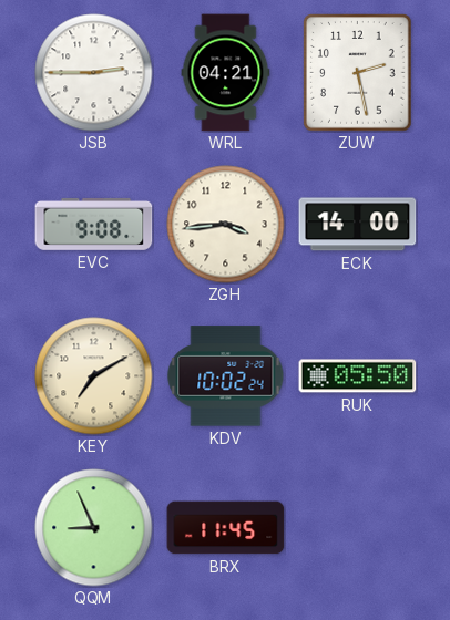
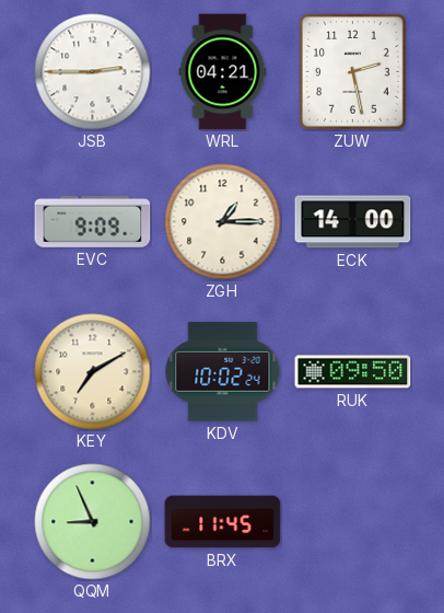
EVC: 9:08 -> 9:09
ZGH: 3:44 -> 1:15
RUK: 05:50 -> 09:50
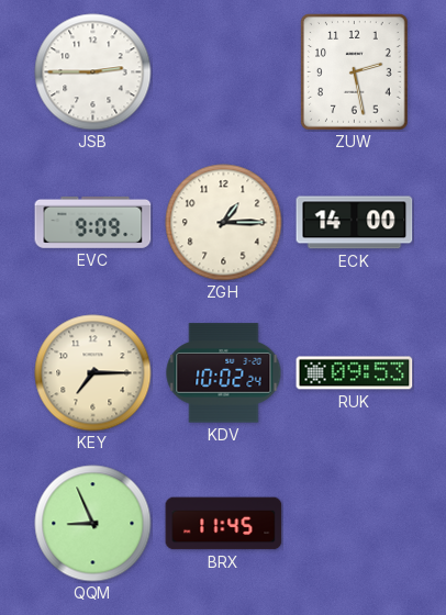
WRL: 04:21 -> none
KEY: 7:10 -> 7:15
RUK: 09:50 -> 09:53
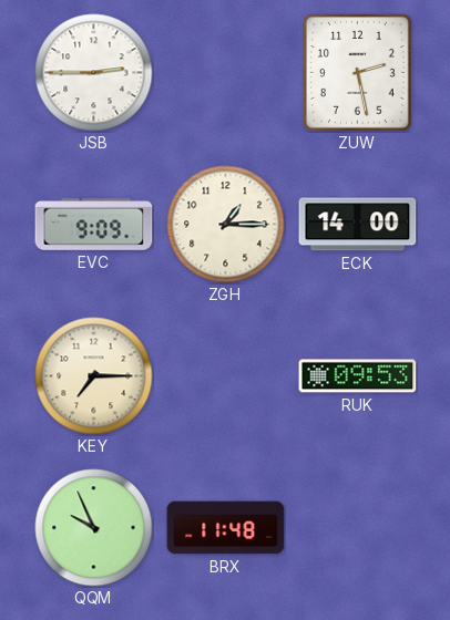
KDV: 10:02 -> none
QQM: 8:56 -> 9:56
BRX: 11:45 -> 11:48
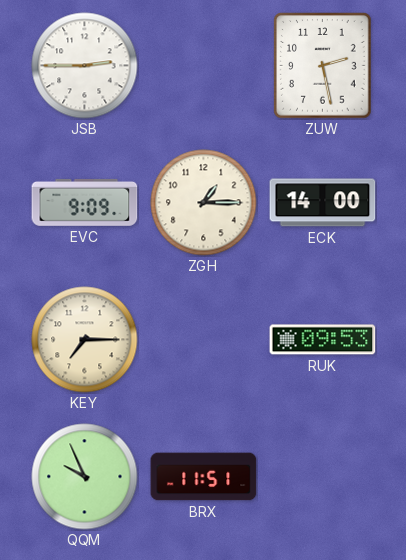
BRX: 11:48 -> 11:51
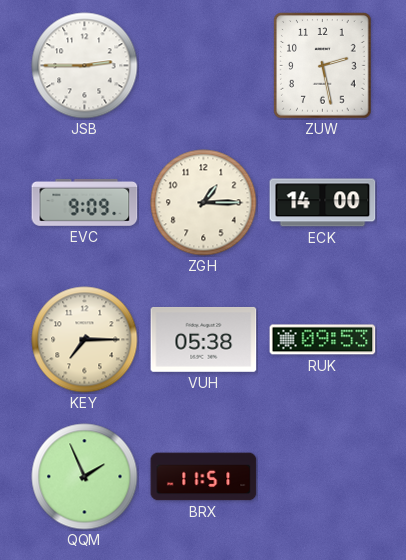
VUH: none -> 05:38
QQM: 9:56 -> 1:56
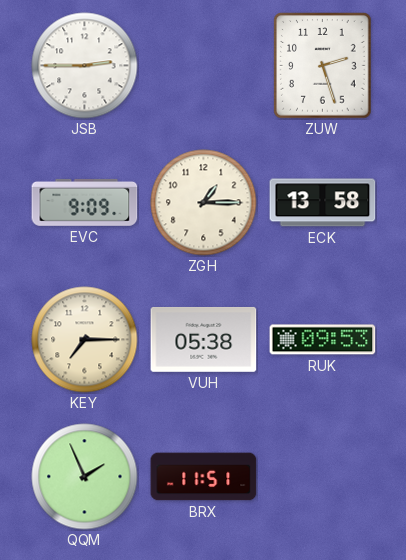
ZUW: 2:28 -> 2:27
ECK: 14:00 -> 13:58
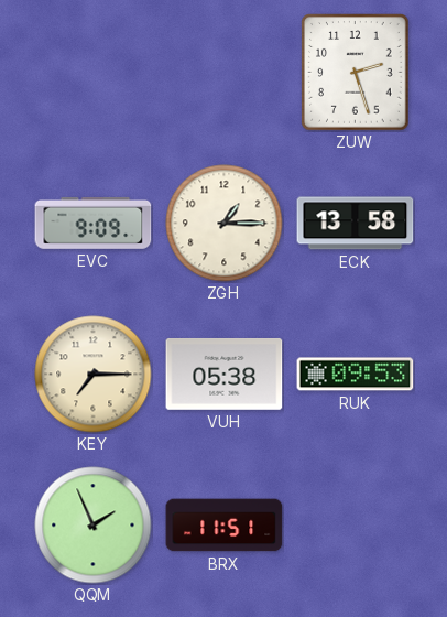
JSB: 2:45 -> none
